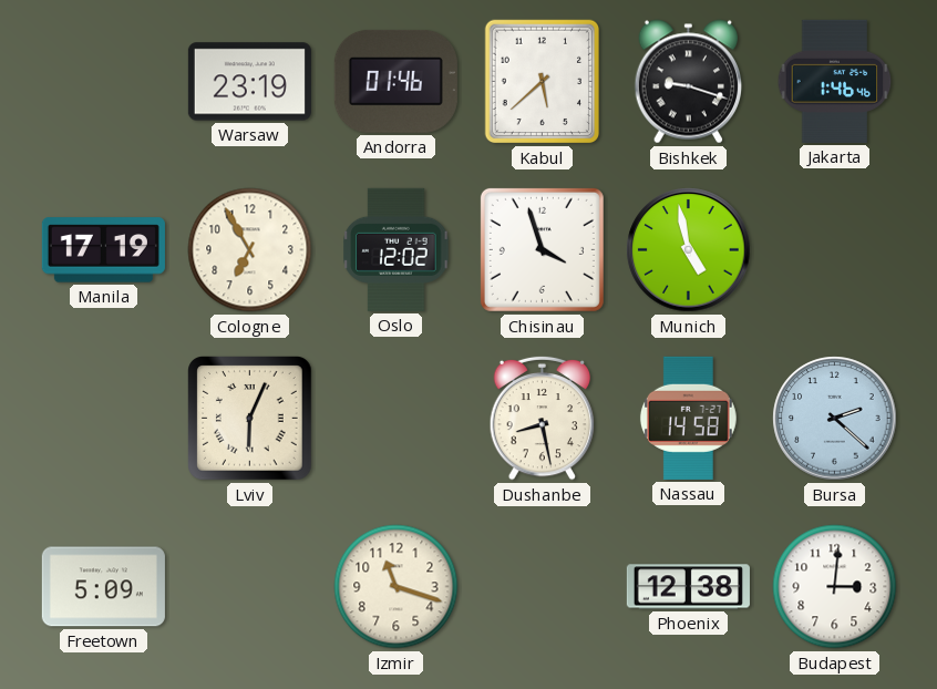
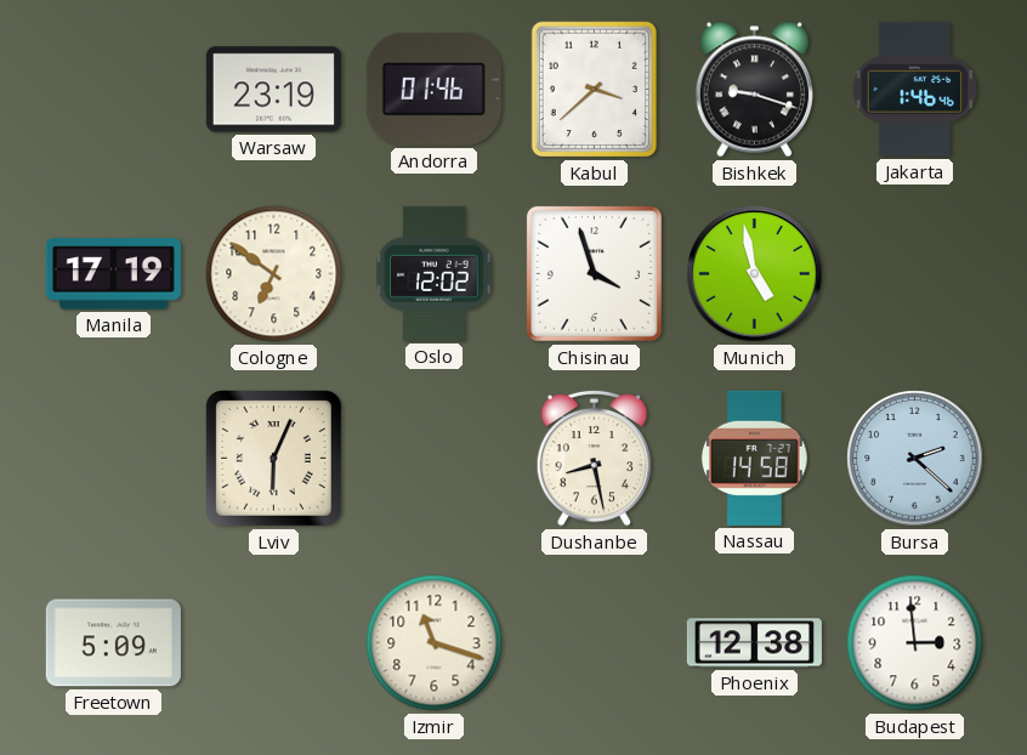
Kabul: 5:38 -> 3:38
Cologne: 6:55 -> 6:51
Budapest: 3:01 -> 2:59
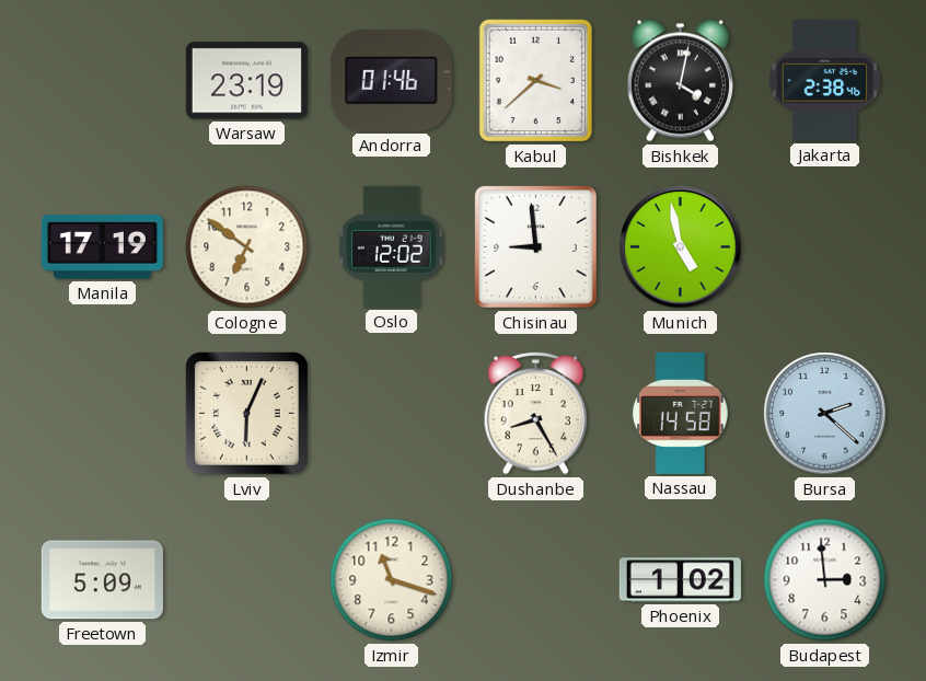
Bishkek: 9:18 -> 4:02
Jakarta: 1:46 -> 2:38
Chisinau: 3:57 -> 8:59
Dushanbe: 8:28 -> 8:25
Phoenix: 12:38 -> 1:02
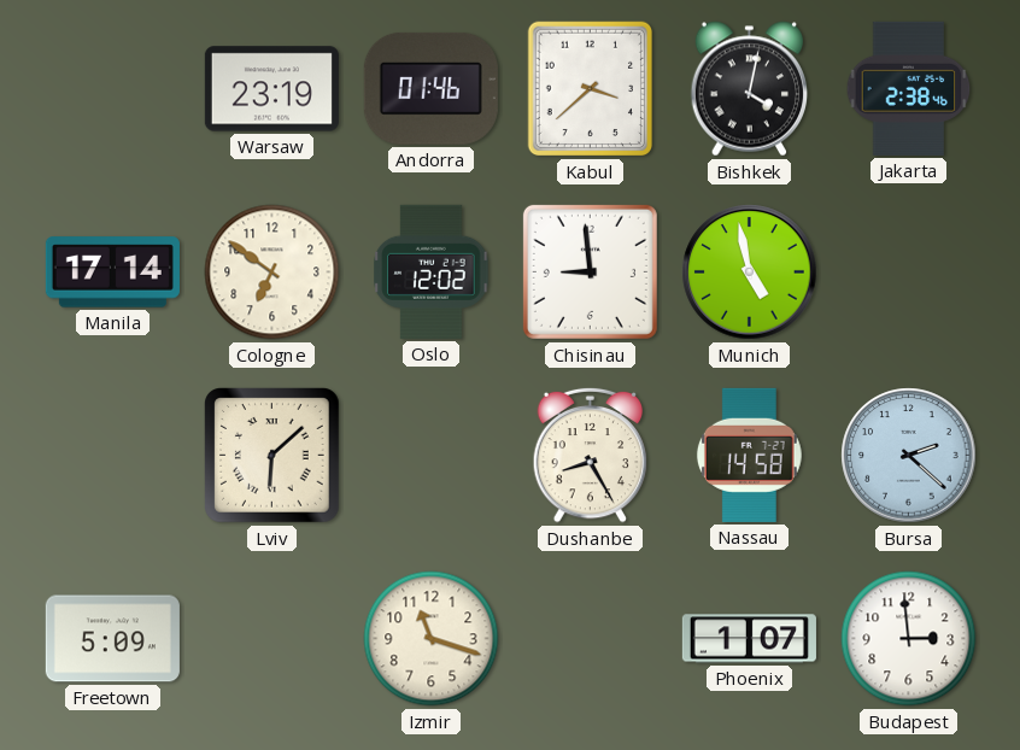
Manila: 17:19 -> 17:14
Lviv: 6:04 -> 6:08
Phoenix: 1:02 -> 1:07
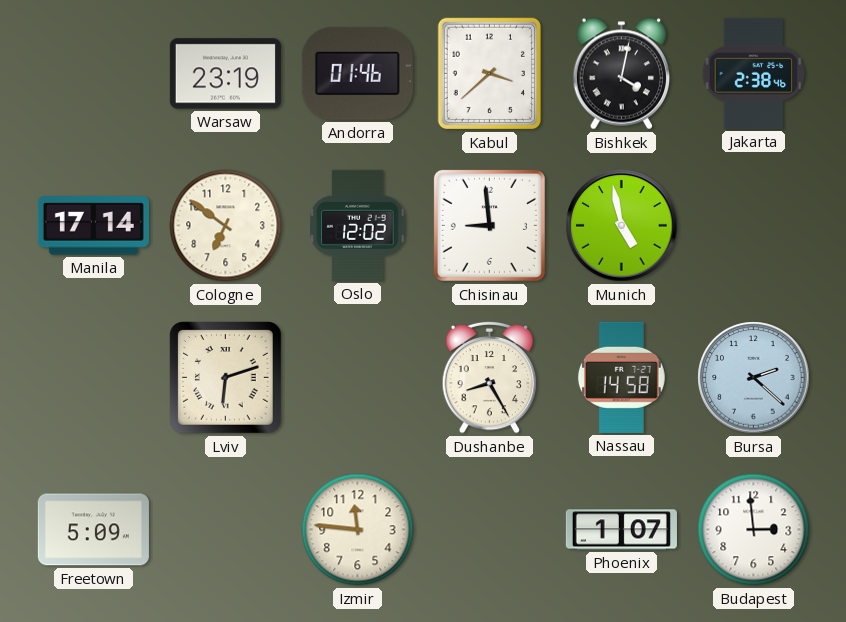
Lviv: 6:08 -> 6:12
Izmir: 11:18 -> 11:46
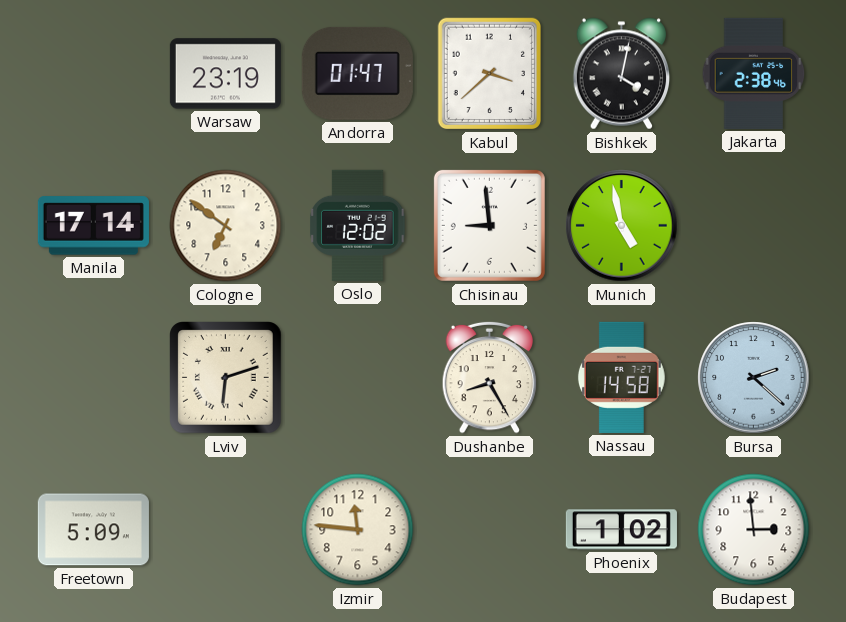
Andorra: 01:46 -> 01:47
Phoenix: 1:07 -> 1:02
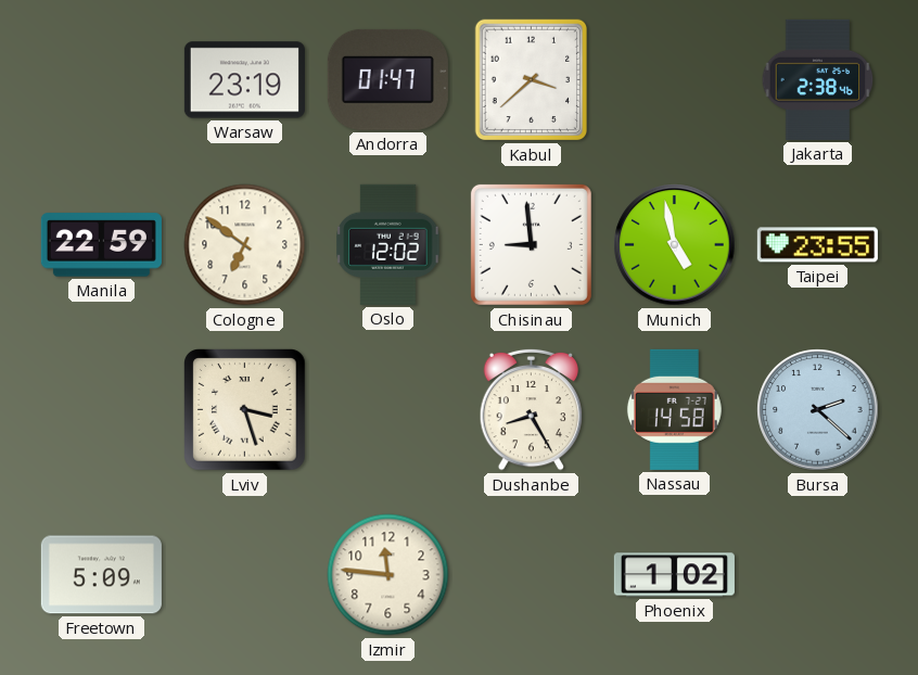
Bishkek: 4:02 -> none
Manila: 17:14 -> 22:59
Taipei: none -> 23:55
Lviv: 6:12 -> 3:27
Budapest: 2:59 -> none
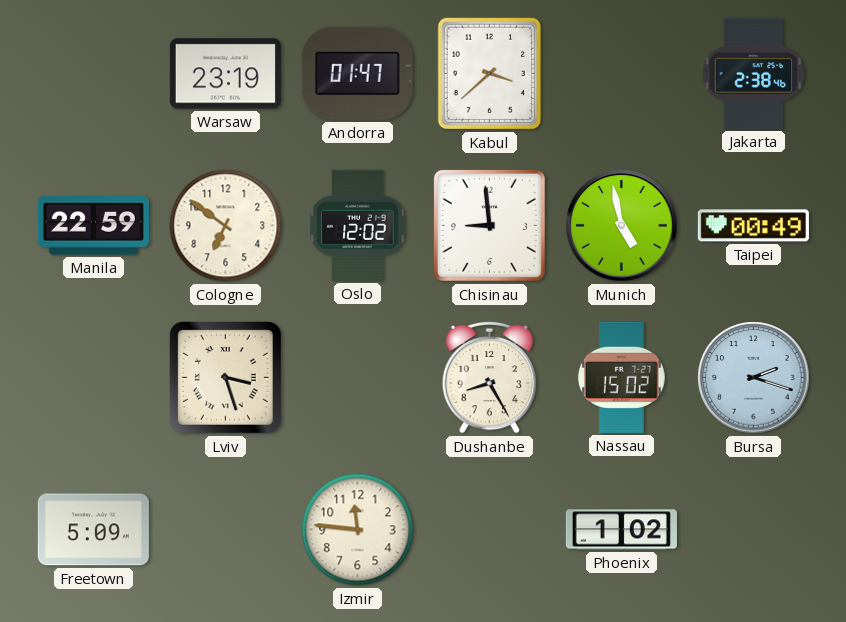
Taipei: 23:55 -> 00:49
Nassau: 14:58 -> 15:02
Bursa: 2:22 -> 2:18
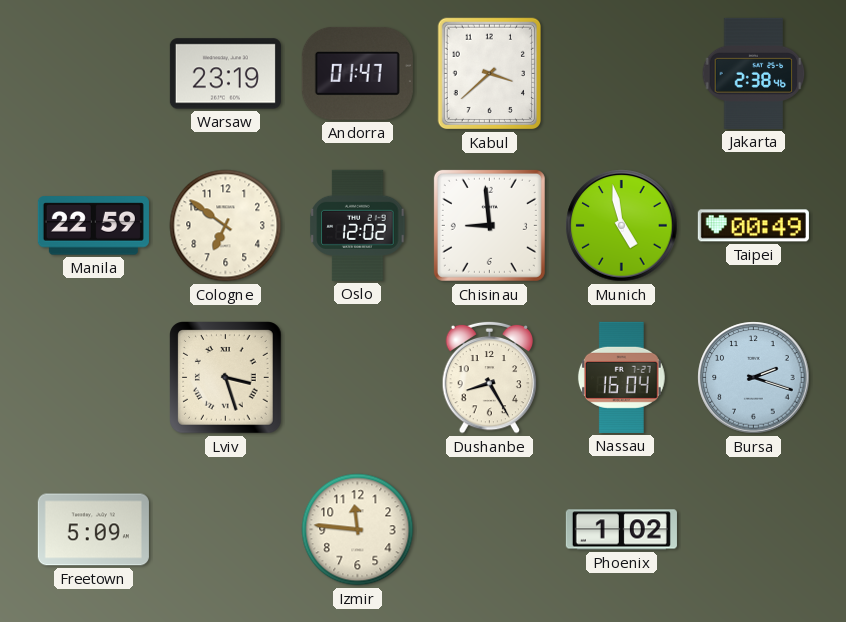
Nassau: 15:02 -> 16:04
